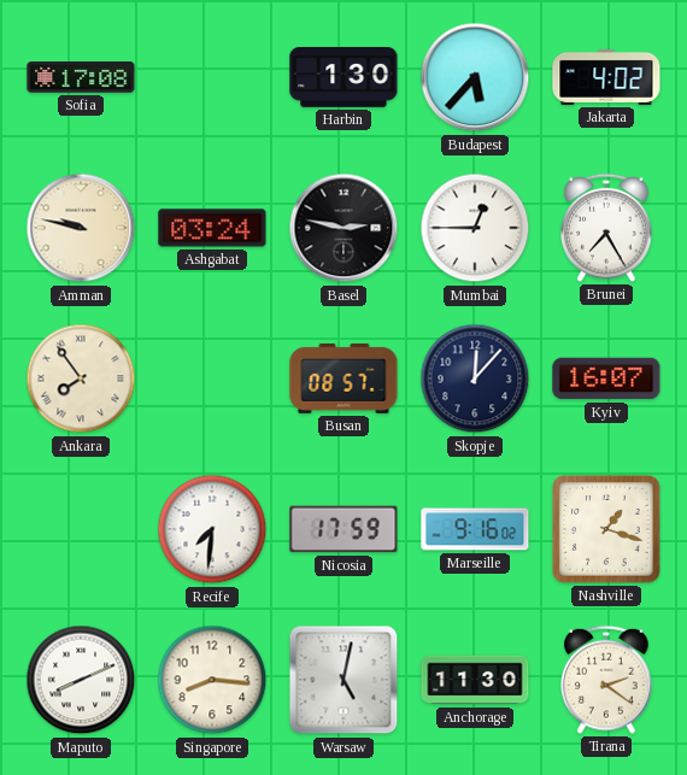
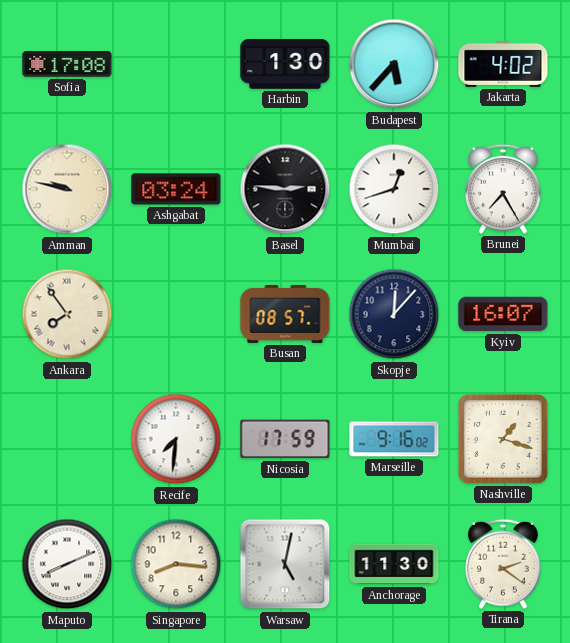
Basel: 2:47 -> 2:46
Mumbai: 12:45 -> 12:42
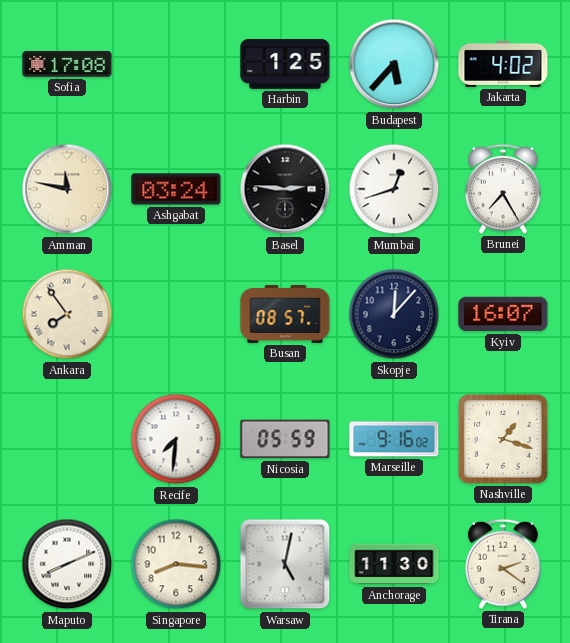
Harbin: 1:30 -> 1:25
Amman: 9:47 -> 11:47
Nicosia: 17:59 -> 05:59
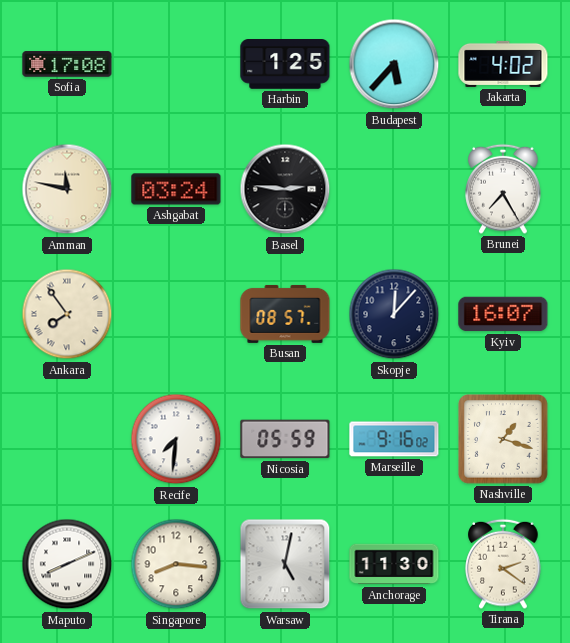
Mumbai: 12:42 -> none
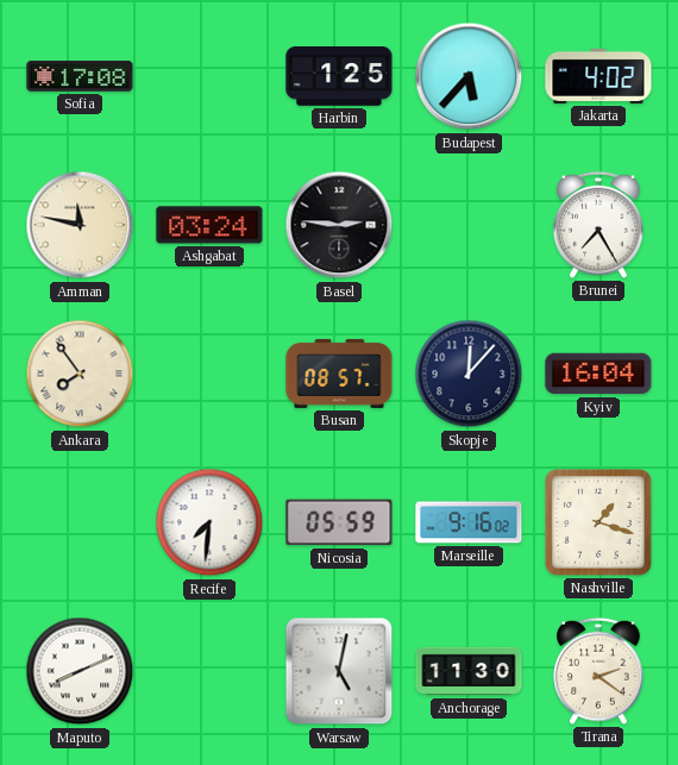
Kyiv: 16:07 -> 16:04
Singapore: 8:16 -> none
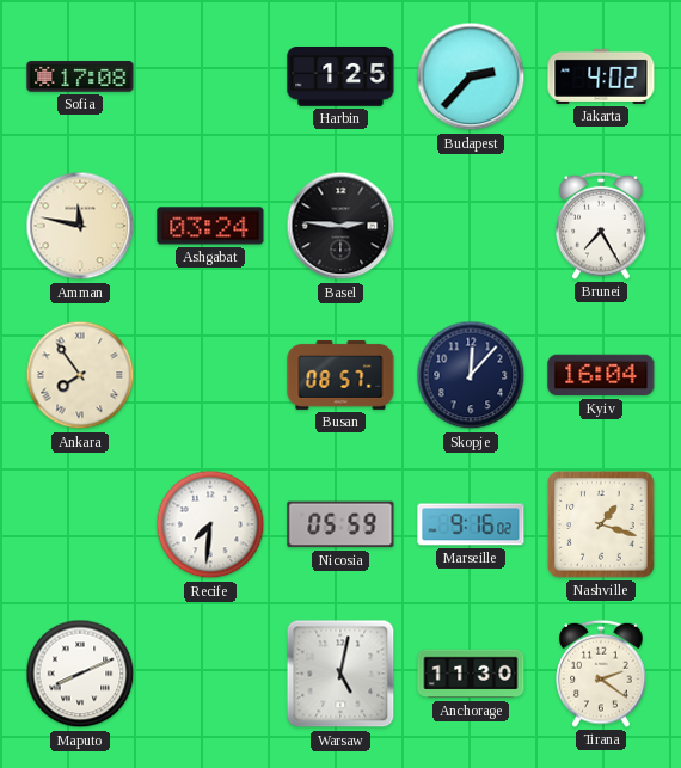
Budapest: 5:37 -> 2:37
